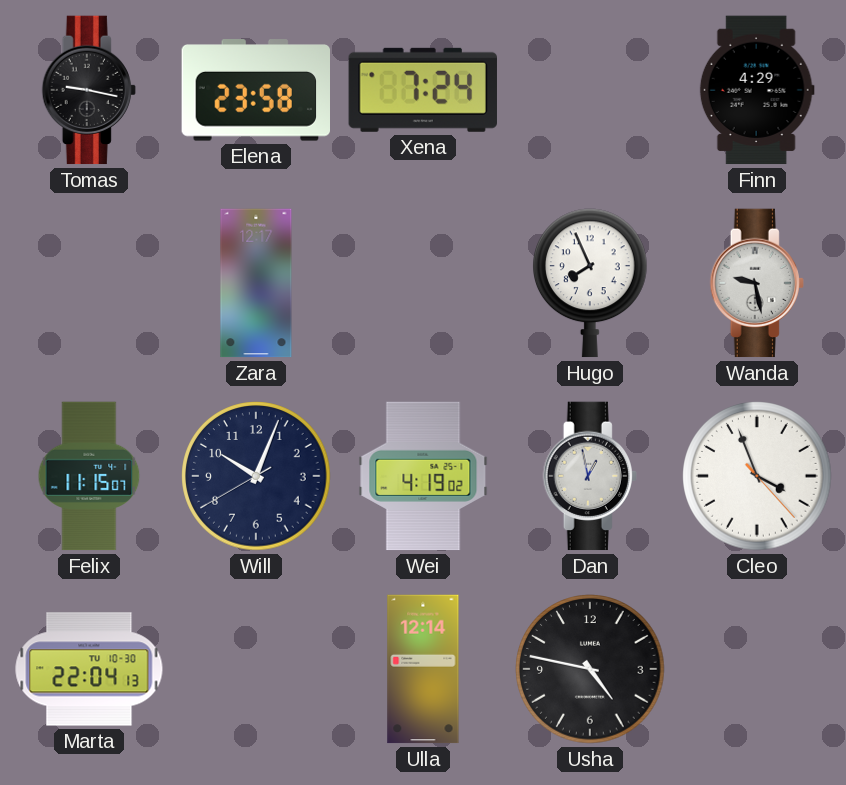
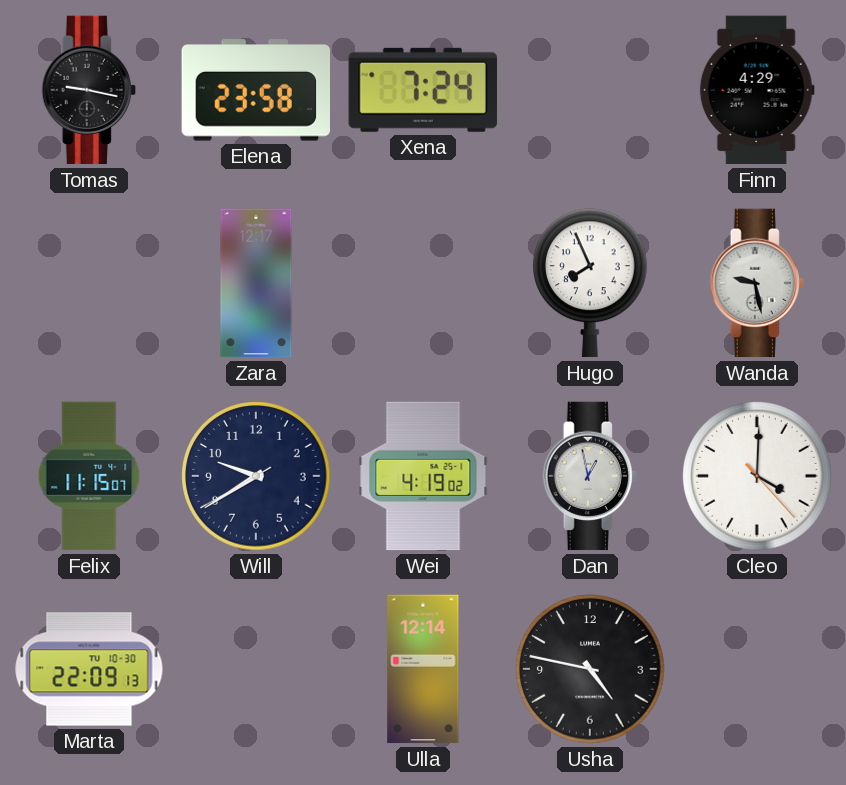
Will: 10:03 -> 9:39
Cleo: 3:56 -> 4:00
Marta: 22:04 -> 22:09
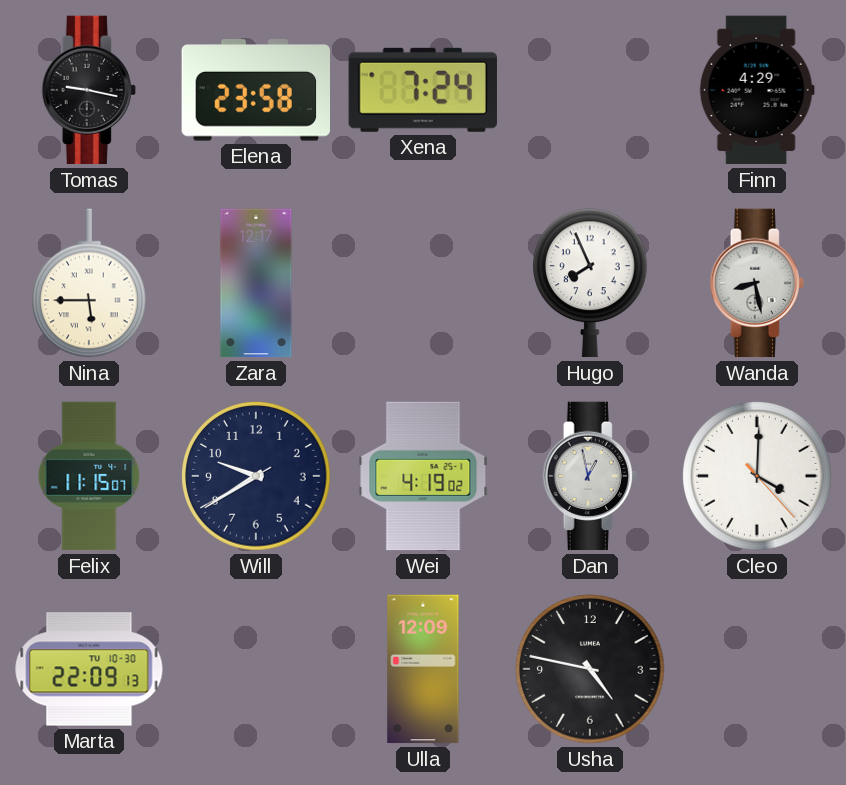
Nina: none -> 5:45
Wanda: 9:28 -> 8:28
Ulla: 12:14 -> 12:09
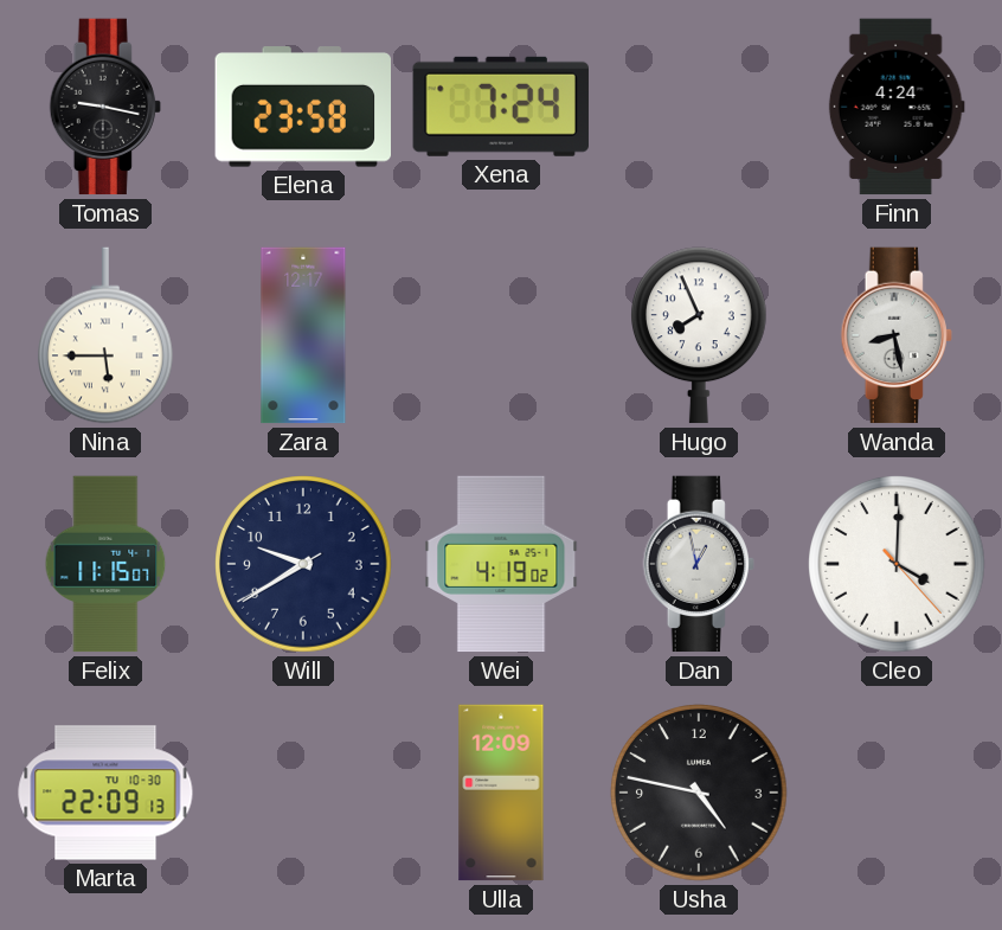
Finn: 4:29 -> 4:24
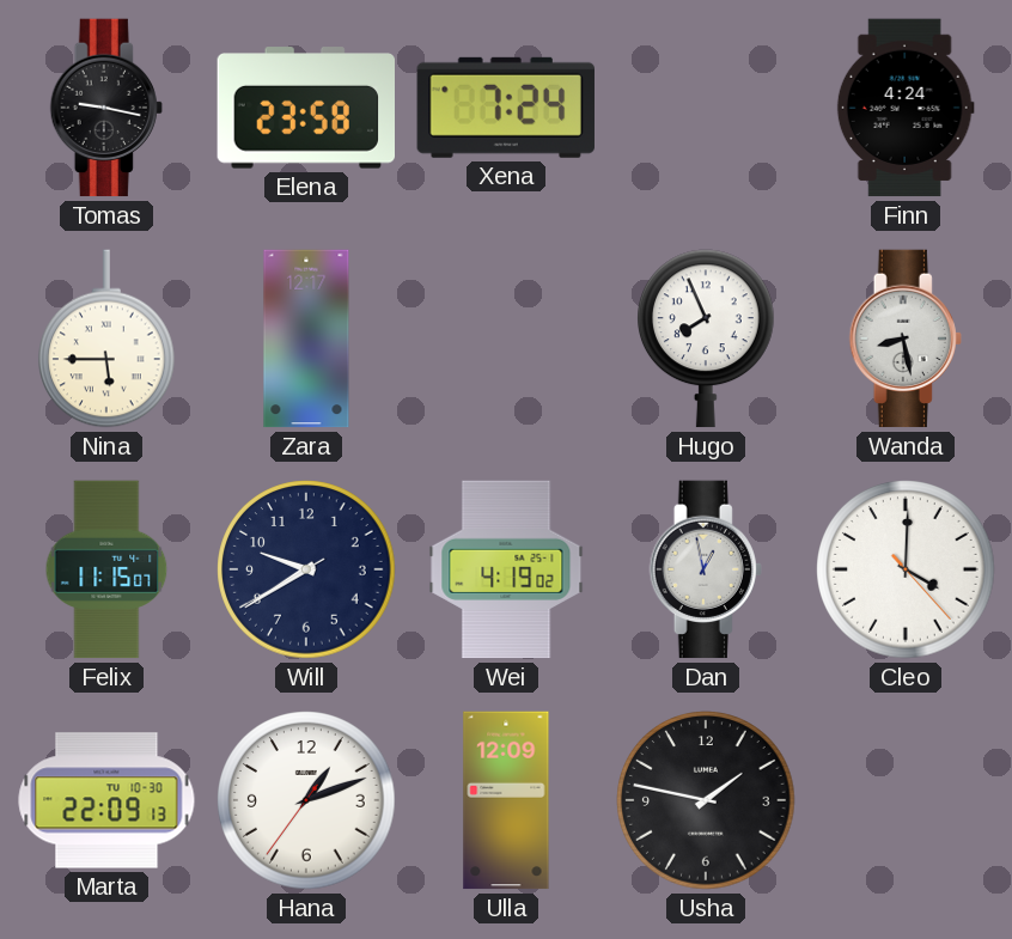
Hana: none -> 1:11
Usha: 4:47 -> 1:47
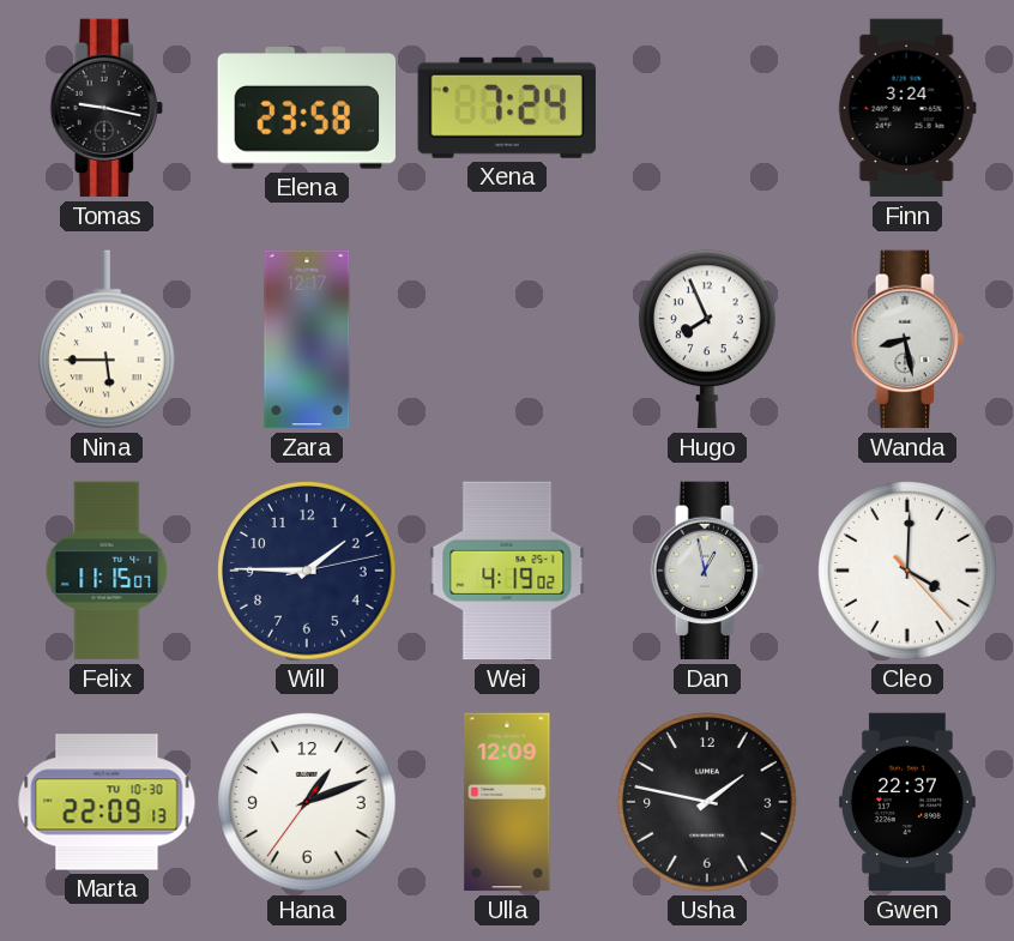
Finn: 4:24 -> 3:24
Will: 9:39 -> 1:45
Gwen: none -> 22:37
